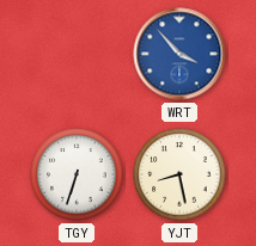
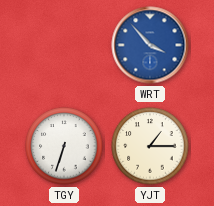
YJT: 8:28 -> 1:15
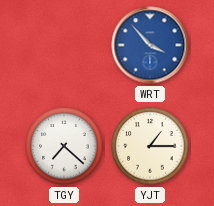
TGY: 6:33 -> 7:22
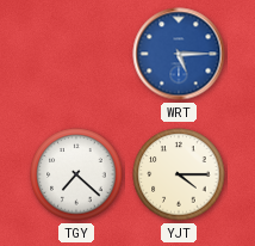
WRT: 3:53 -> 5:15
YJT: 1:15 -> 4:15
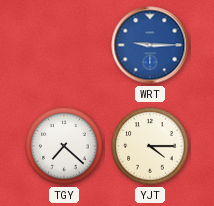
WRT: 5:15 -> 9:15
